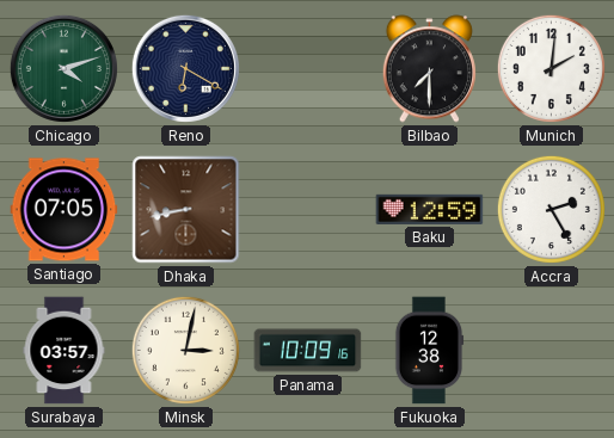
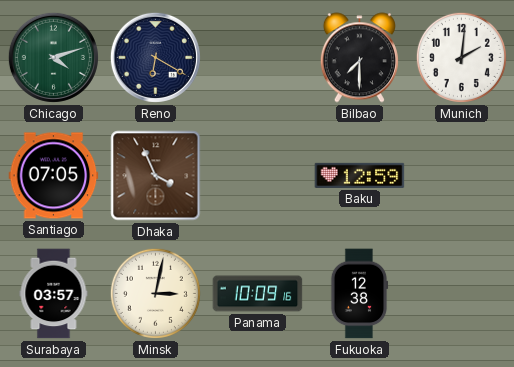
Dhaka: 8:43 -> 3:56
Accra: 2:25 -> none
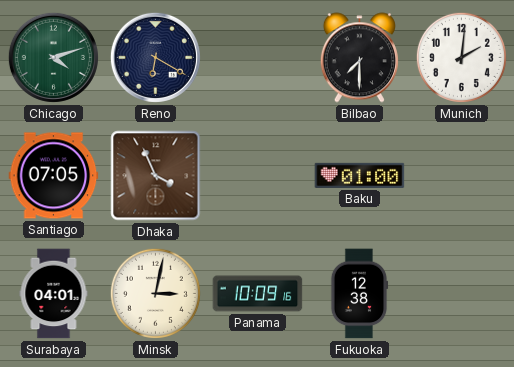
Baku: 12:59 -> 01:00
Surabaya: 03:57 -> 04:01
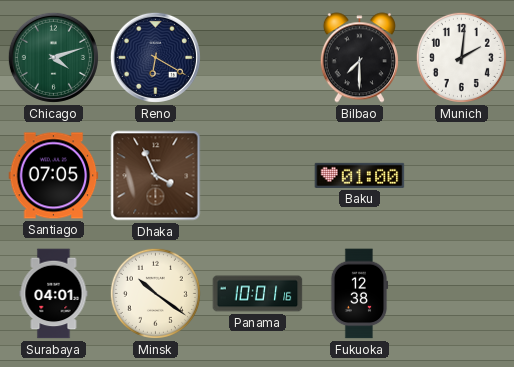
Minsk: 3:02 -> 10:21
Panama: 10:09 -> 10:01
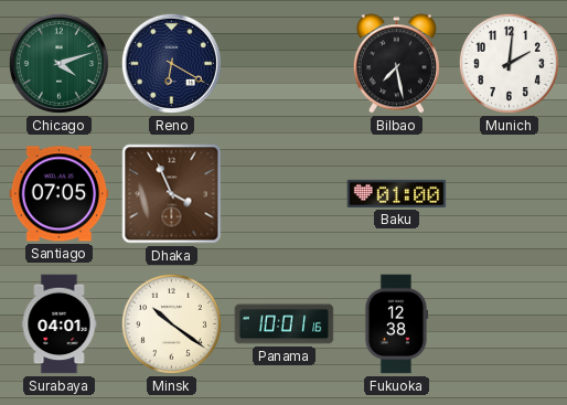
Bilbao: 7:30 -> 7:28
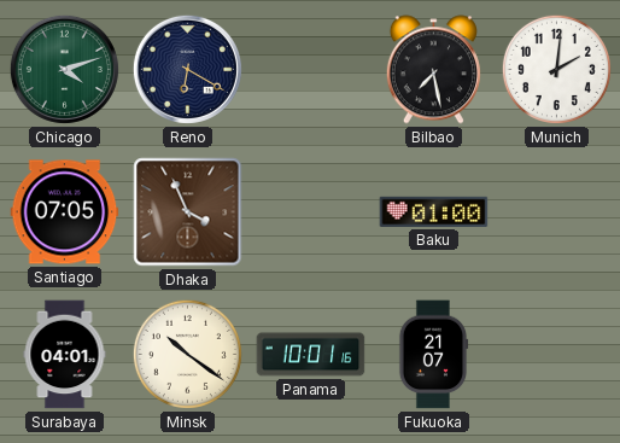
Fukuoka: 12:38 -> 21:07
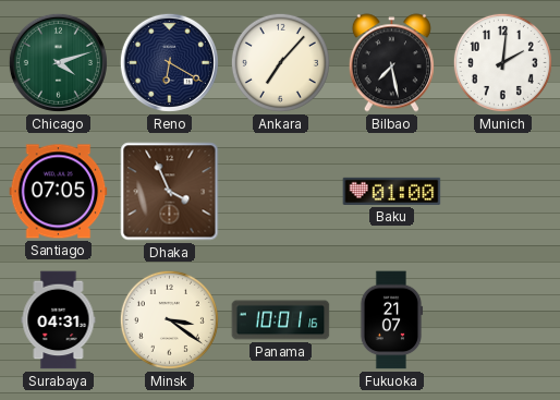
Ankara: none -> 7:07
Surabaya: 04:01 -> 04:31
Minsk: 10:21 -> 3:21
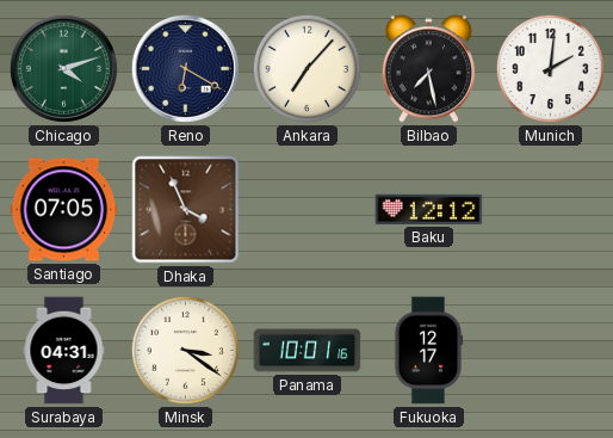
Baku: 01:00 -> 12:12
Fukuoka: 21:07 -> 12:17
